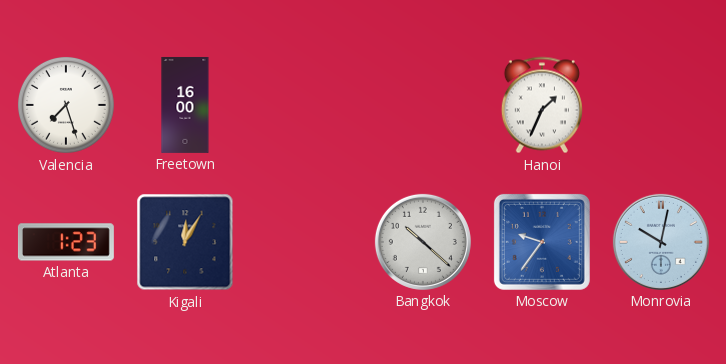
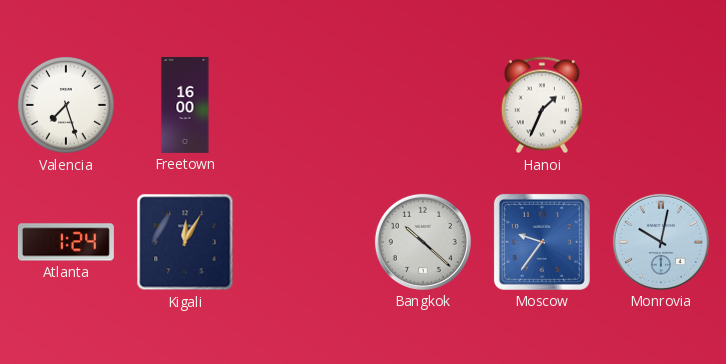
Atlanta: 1:23 -> 1:24
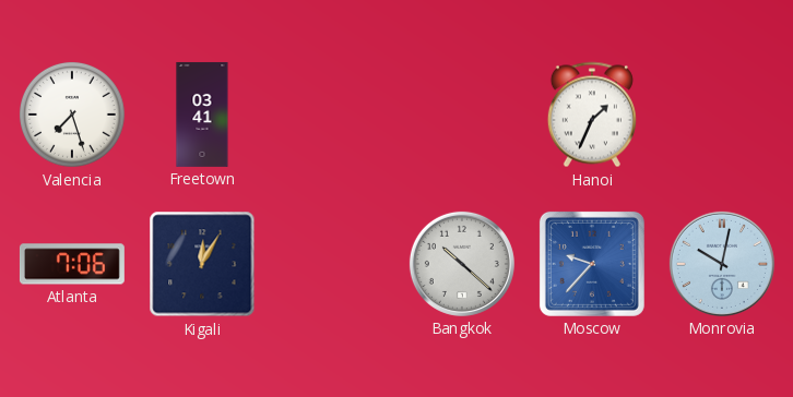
Freetown: 16:00 -> 03:41
Atlanta: 1:24 -> 7:06
Moscow: 9:36 -> 9:37
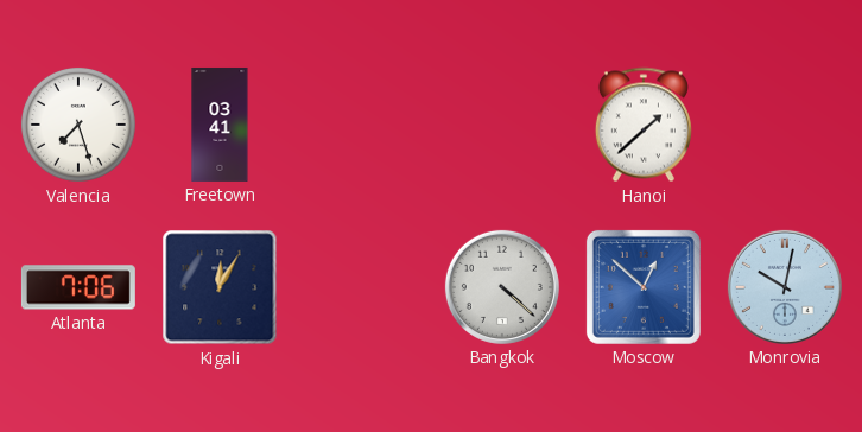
Hanoi: 1:34 -> 1:38
Bangkok: 10:22 -> 4:22
Moscow: 9:37 -> 12:52
